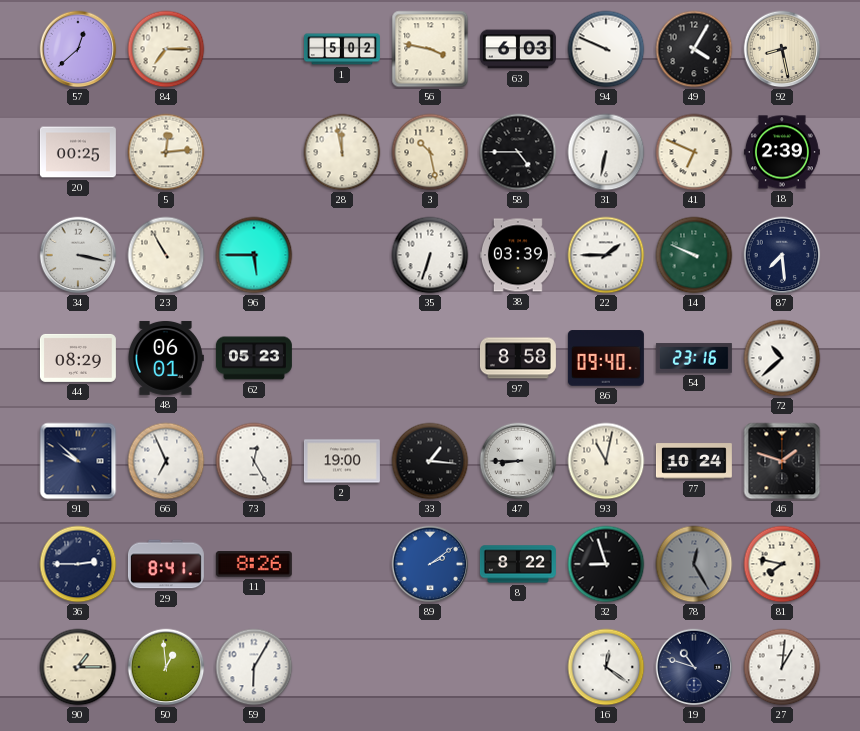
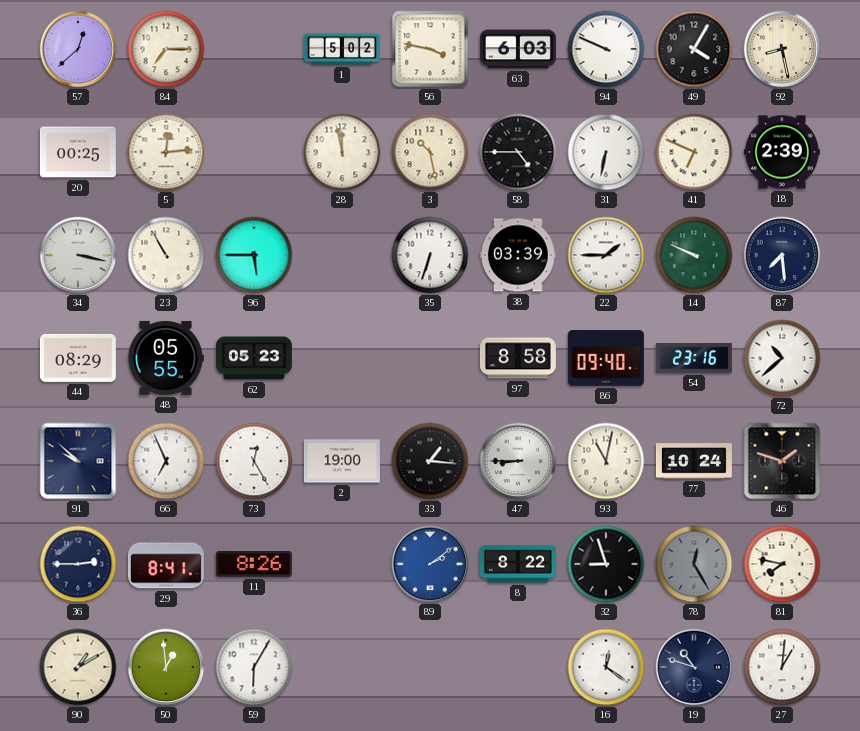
48: 06:01 -> 05:55
90: 1:15 -> 1:10
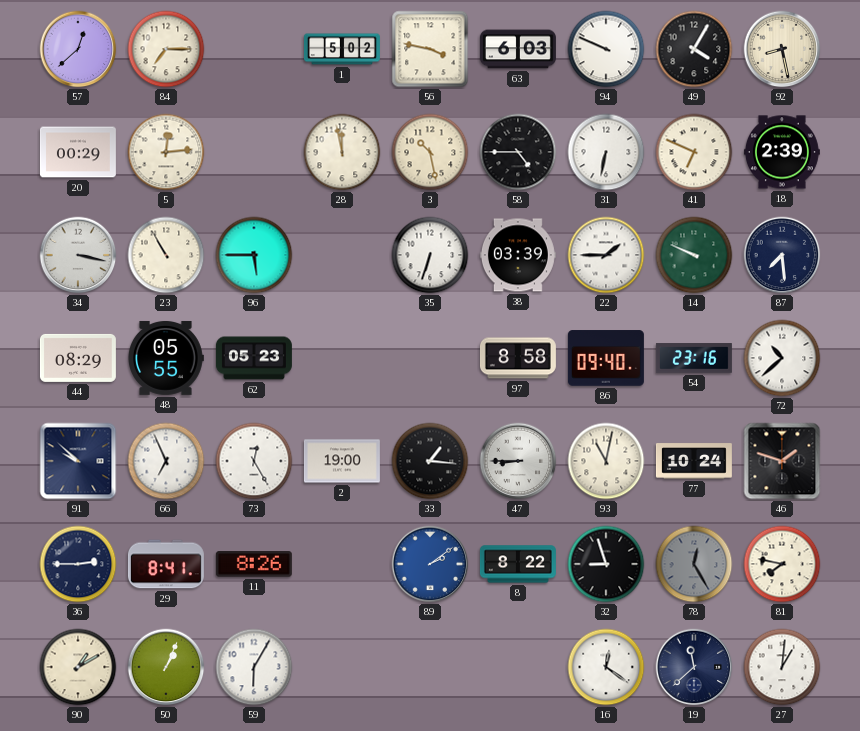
20: 00:25 -> 00:29
50: 12:59 -> 1:04
19: 10:48 -> 11:38
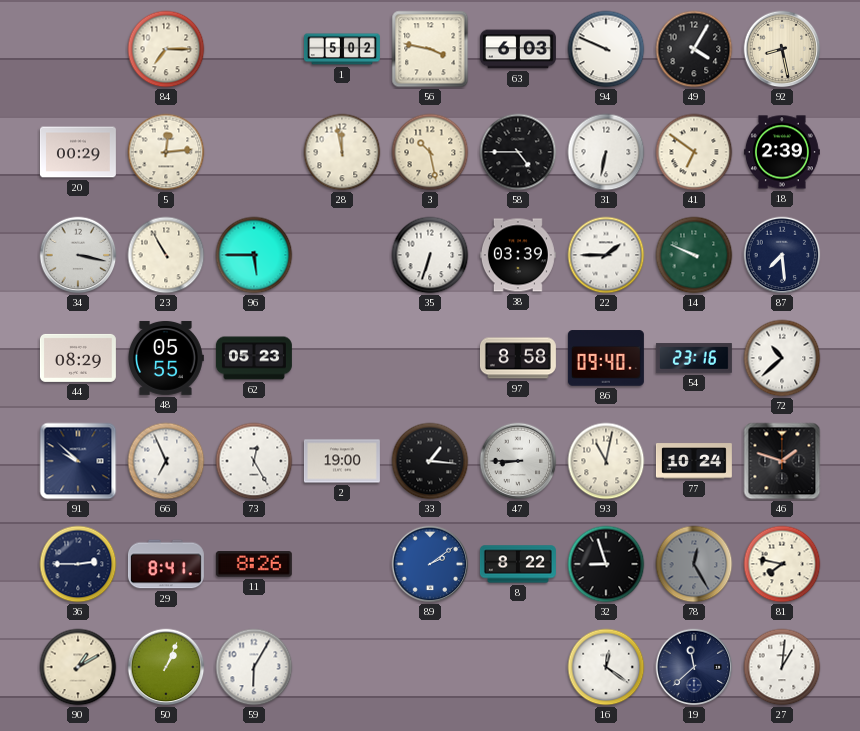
57: 12:38 -> none
41: 6:49 -> 6:51
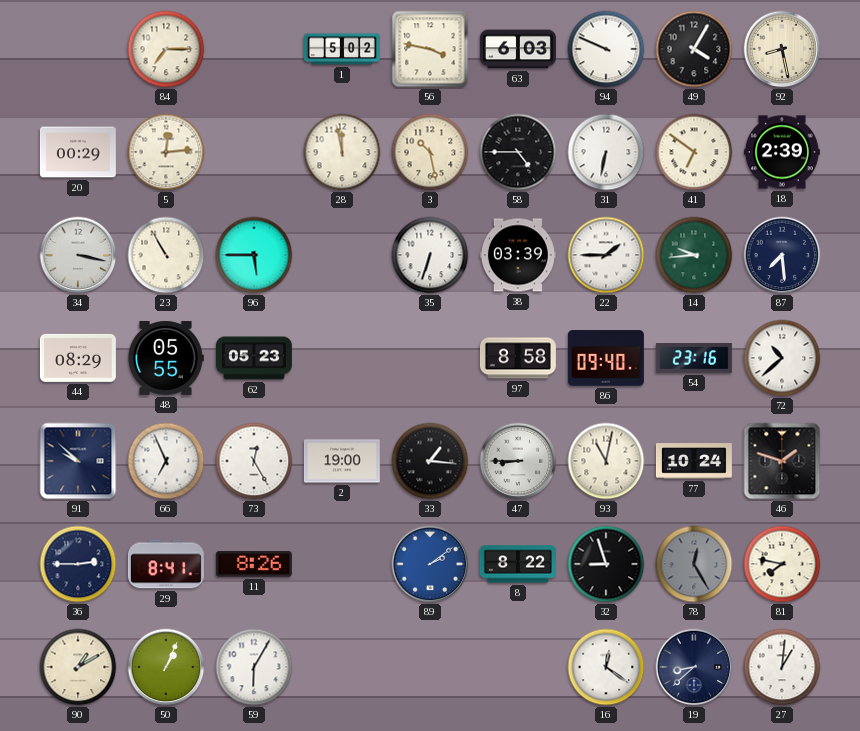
14: 9:49 -> 9:44
19: 11:38 -> 8:38
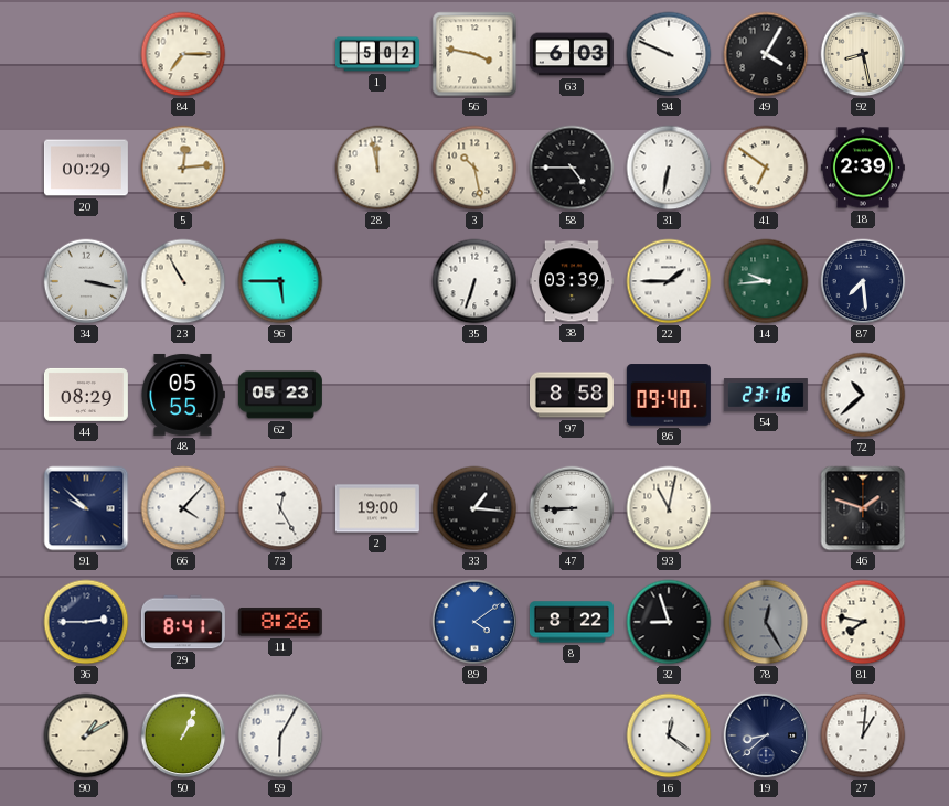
66: 6:56 -> 4:07
77: 10:24 -> none
89: 2:09 -> 4:09
